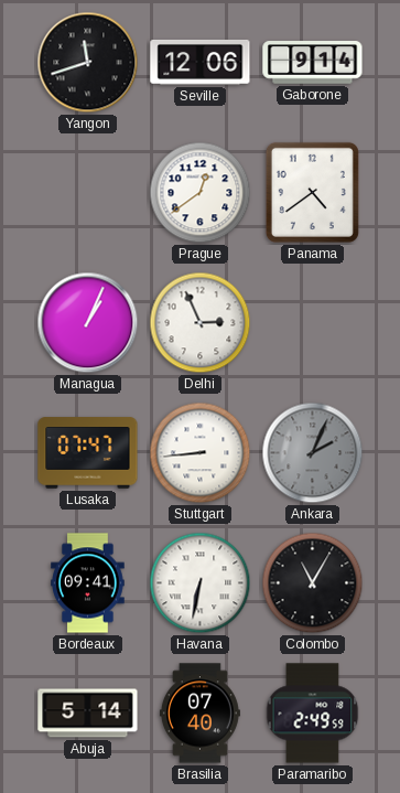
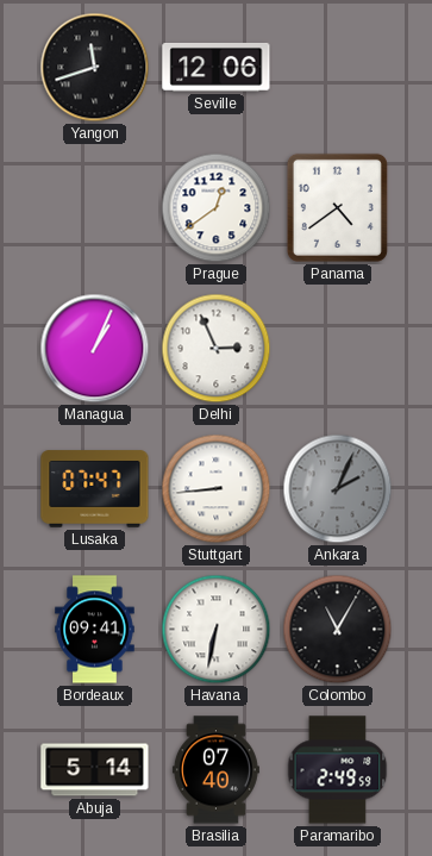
Gaborone: 9:14 -> none
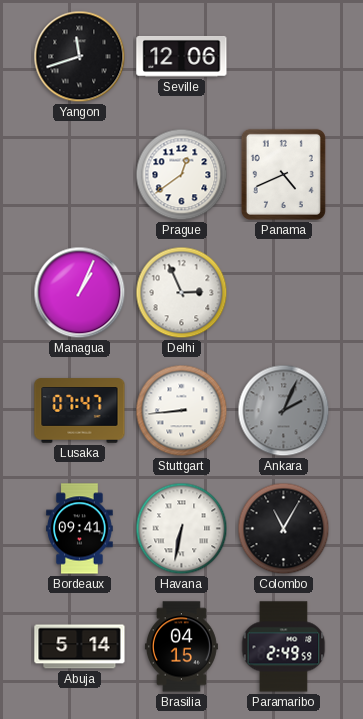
Panama: 4:39 -> 4:41
Brasilia: 07:40 -> 04:15
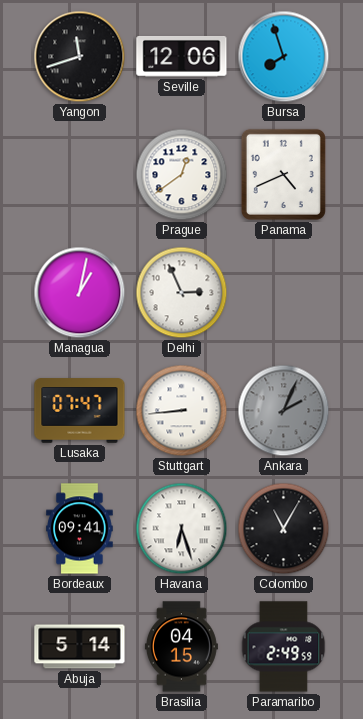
Bursa: none -> 7:57
Managua: 1:04 -> 1:02
Havana: 6:32 -> 6:27
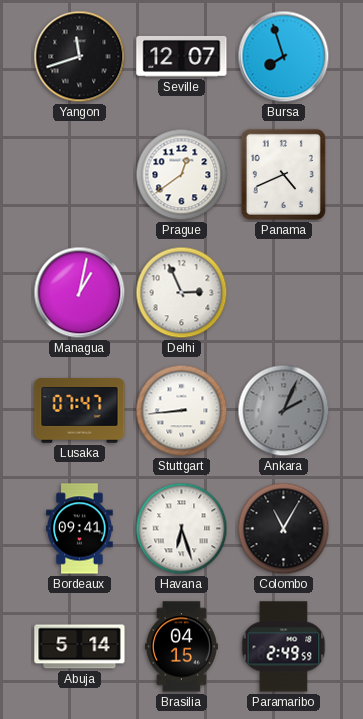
Seville: 12:06 -> 12:07
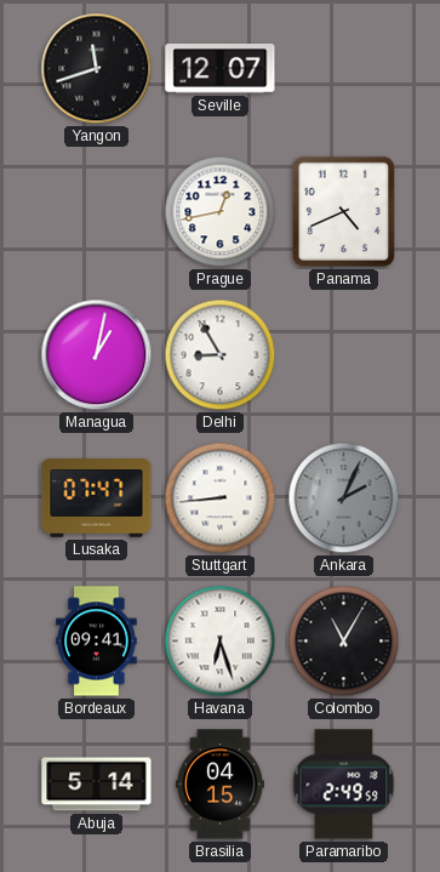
Bursa: 7:57 -> none
Prague: 12:39 -> 12:43
Delhi: 2:56 -> 8:55
